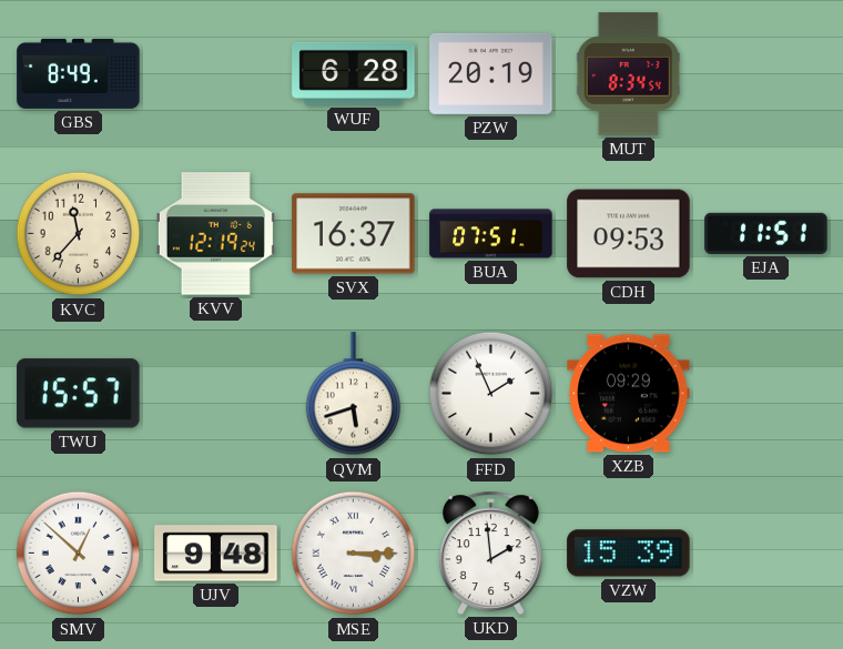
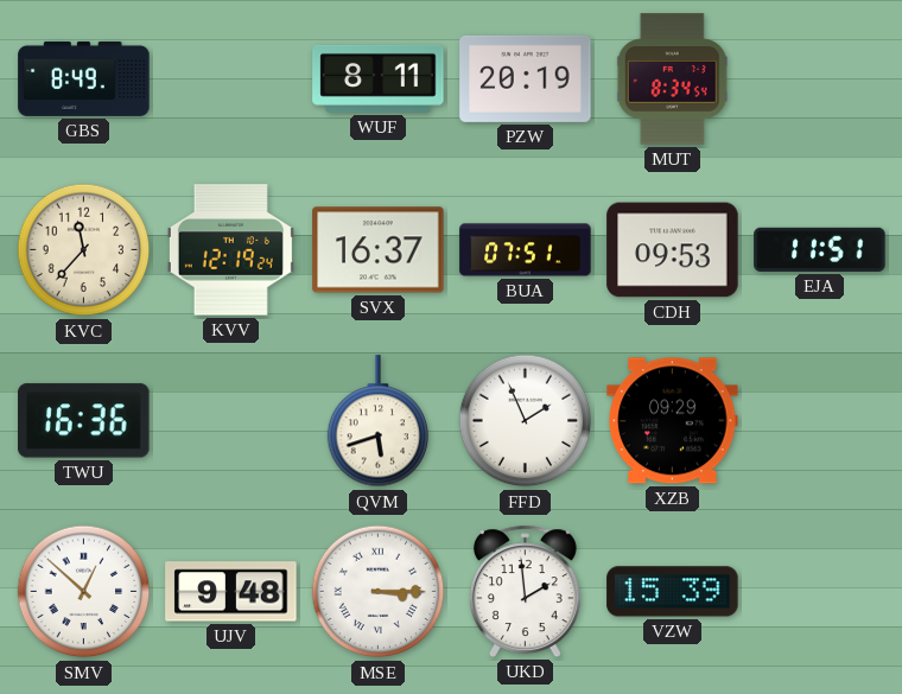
WUF: 6:28 -> 8:11
TWU: 15:57 -> 16:36
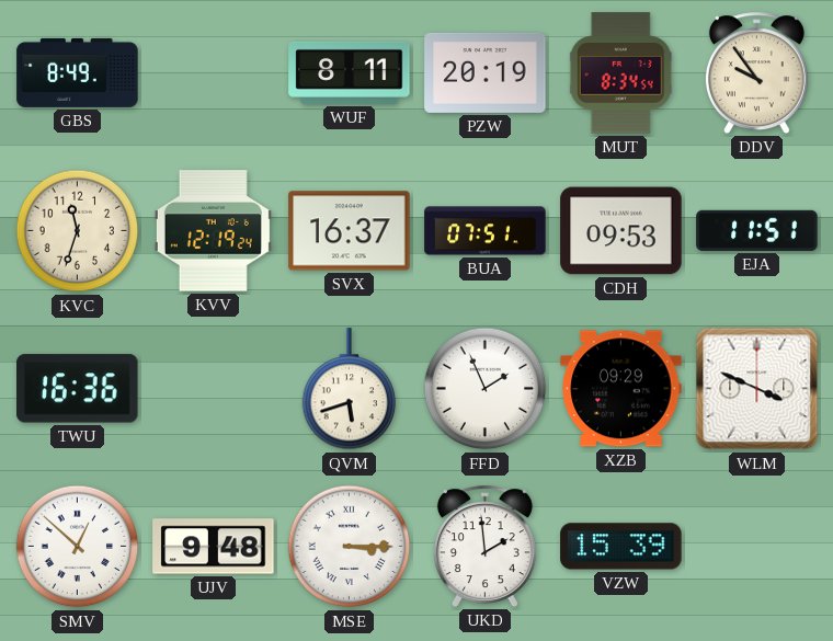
DDV: none -> 9:54
KVC: 11:37 -> 11:33
WLM: none -> 3:49
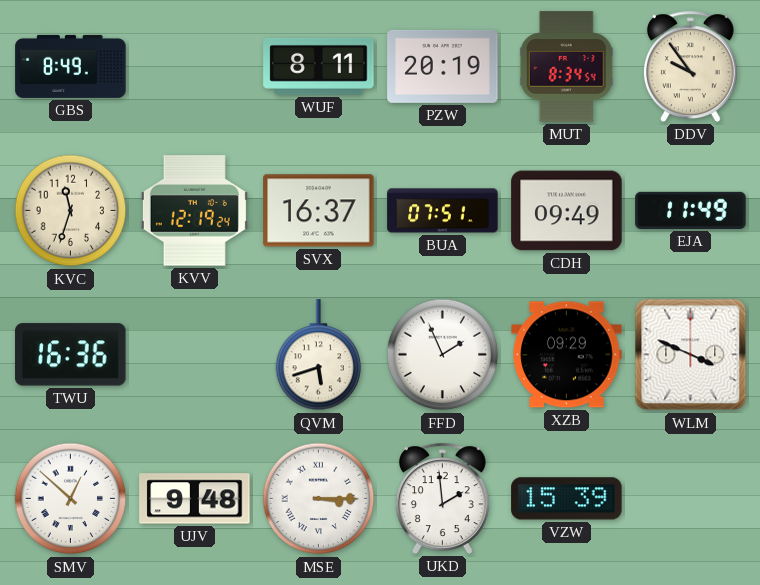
CDH: 09:53 -> 09:49
EJA: 11:51 -> 11:49
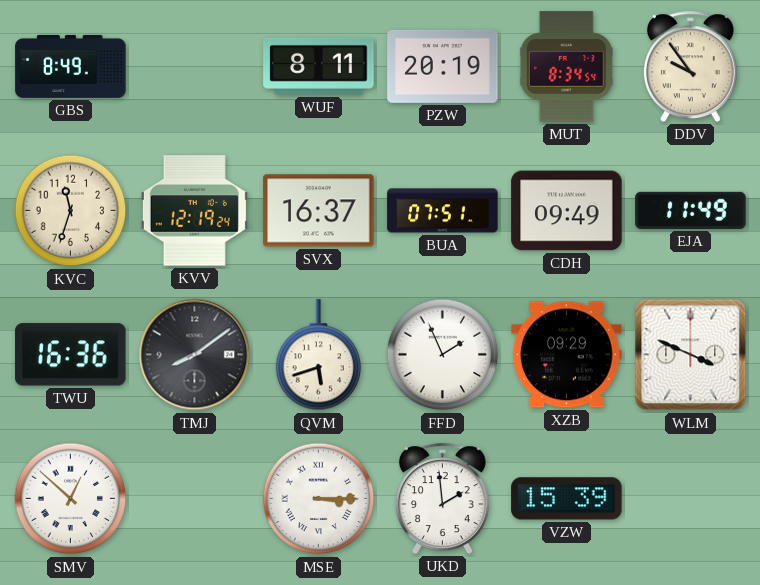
TMJ: none -> 8:09
UJV: 9:48 -> none
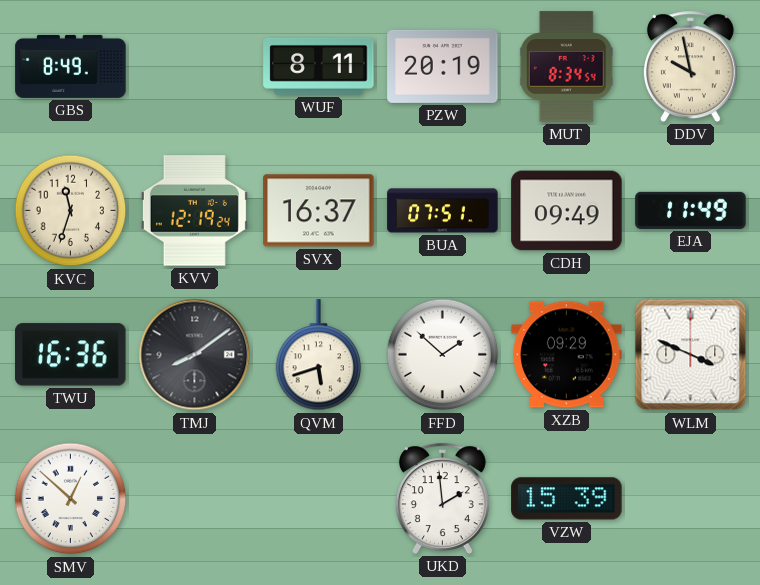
DDV: 9:54 -> 9:58
FFD: 1:56 -> 1:52
MSE: 3:15 -> none
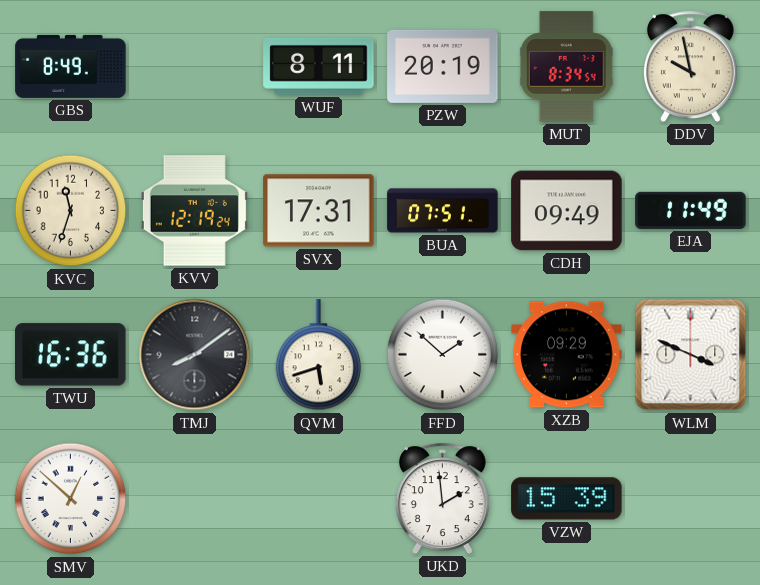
SVX: 16:37 -> 17:31
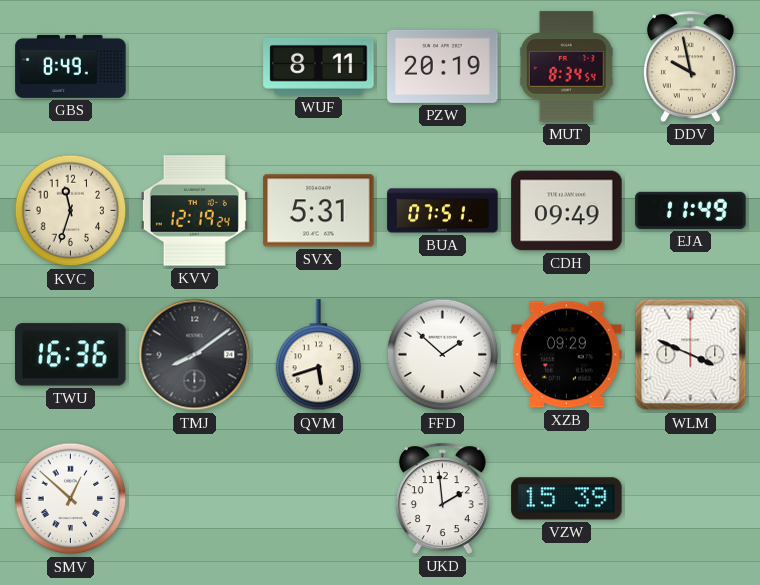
SVX: 17:31 -> 5:31
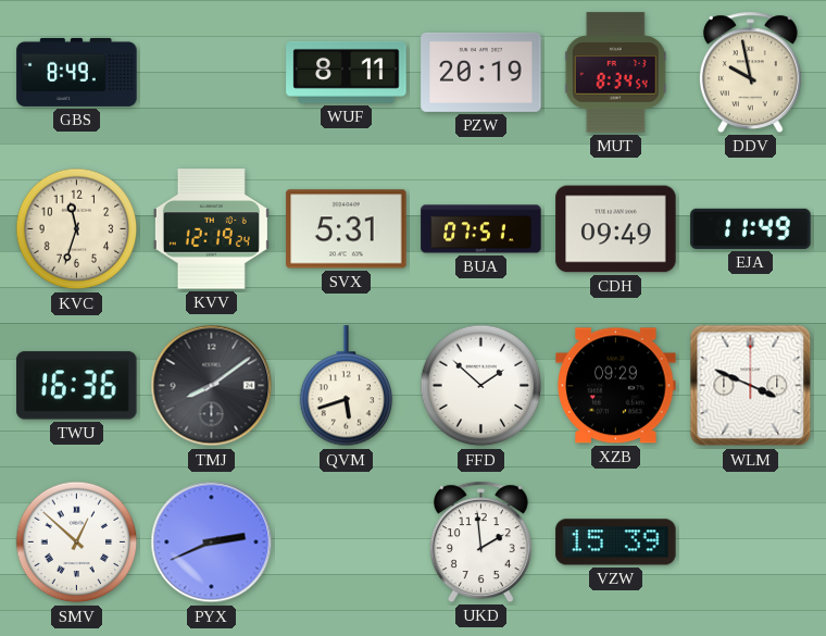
PYX: none -> 2:41
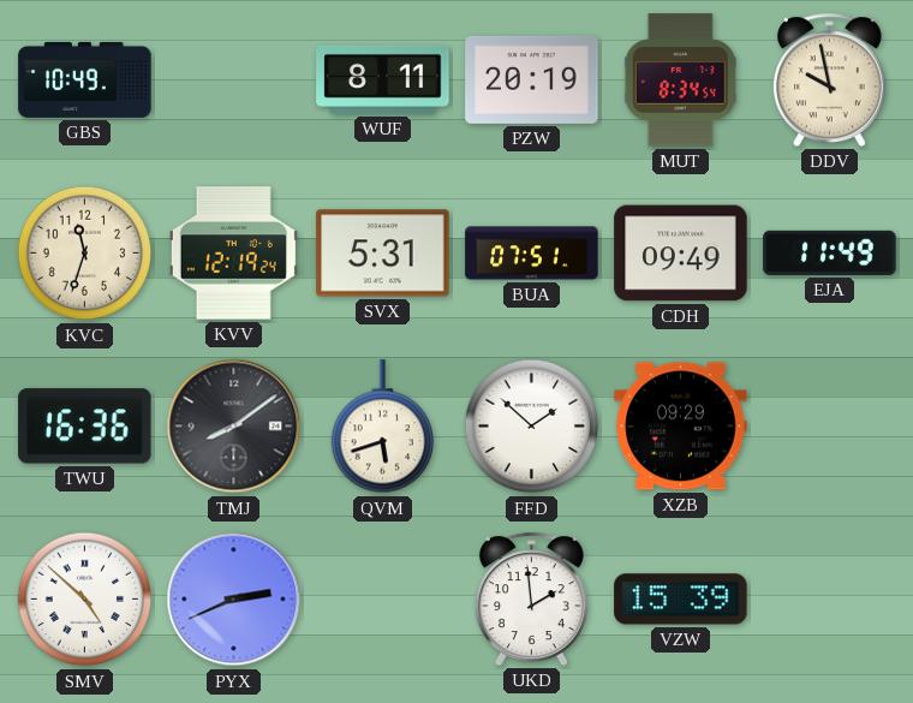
GBS: 8:49 -> 10:49
WLM: 3:49 -> none
SMV: 12:52 -> 4:52
